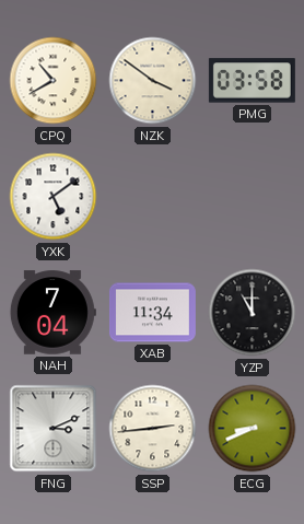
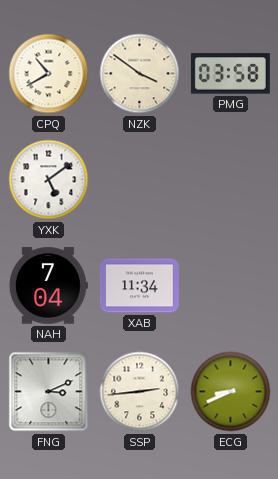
YZP: 11:00 -> none
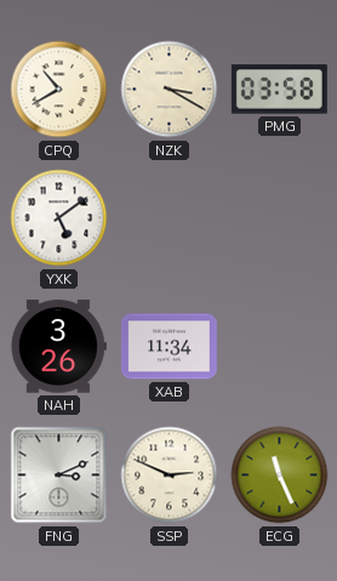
NZK: 3:51 -> 3:20
NAH: 7:04 -> 3:26
SSP: 2:44 -> 2:49
ECG: 8:41 -> 11:26
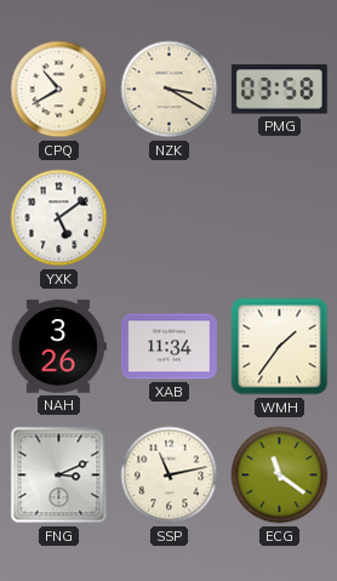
WMH: none -> 1:36
SSP: 2:49 -> 11:13
ECG: 11:26 -> 11:21
